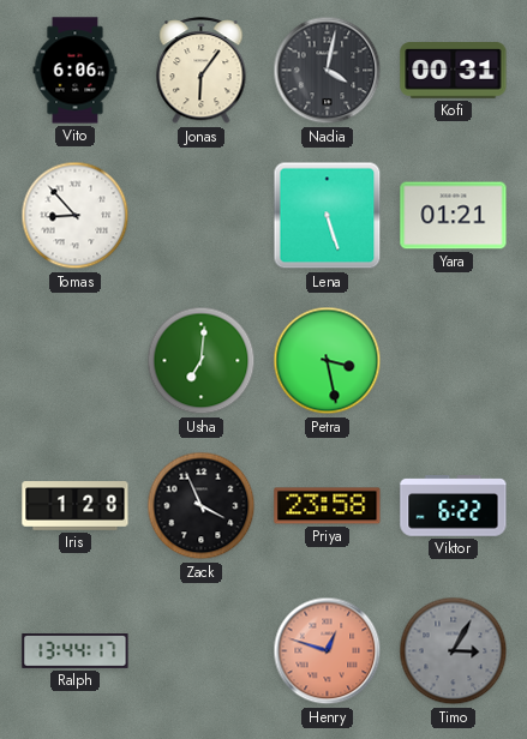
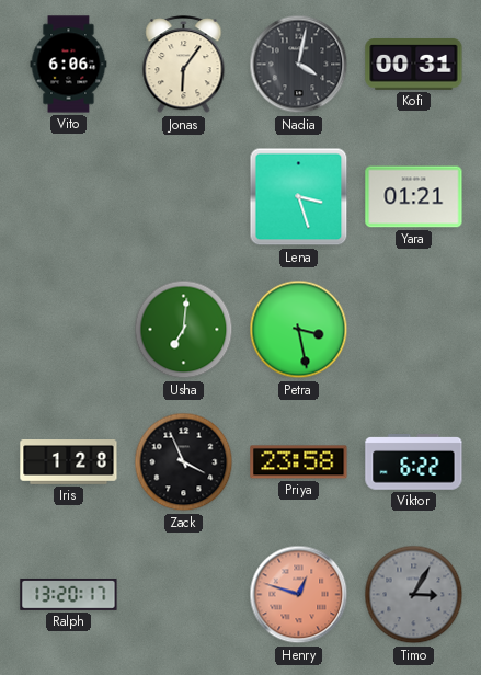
Tomas: 8:53 -> none
Lena: 5:27 -> 3:27
Ralph: 13:44 -> 13:20
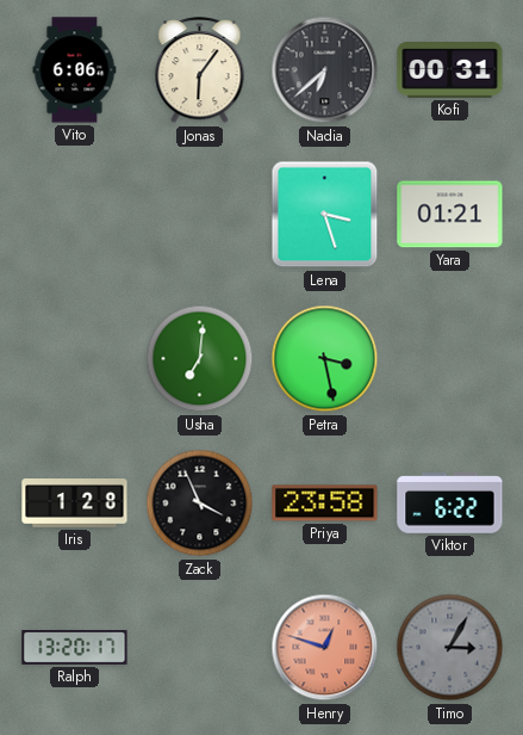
Nadia: 4:02 -> 6:38
